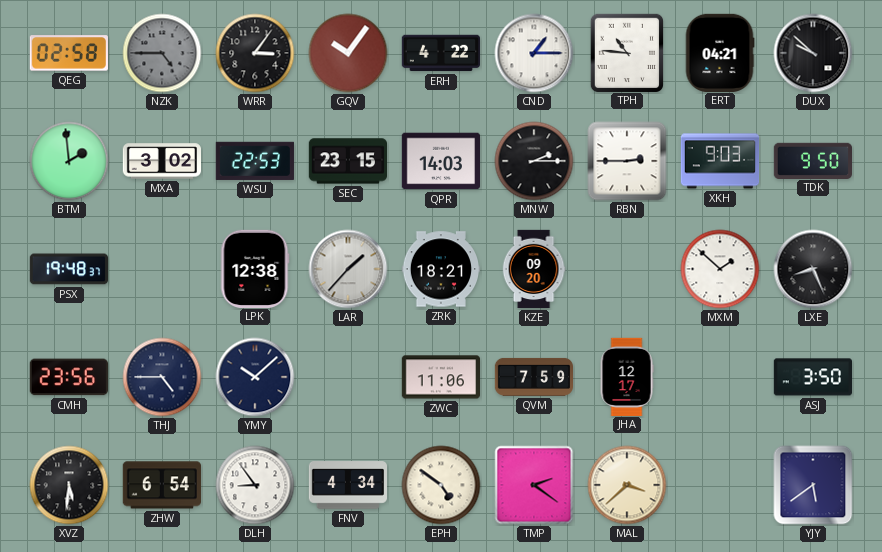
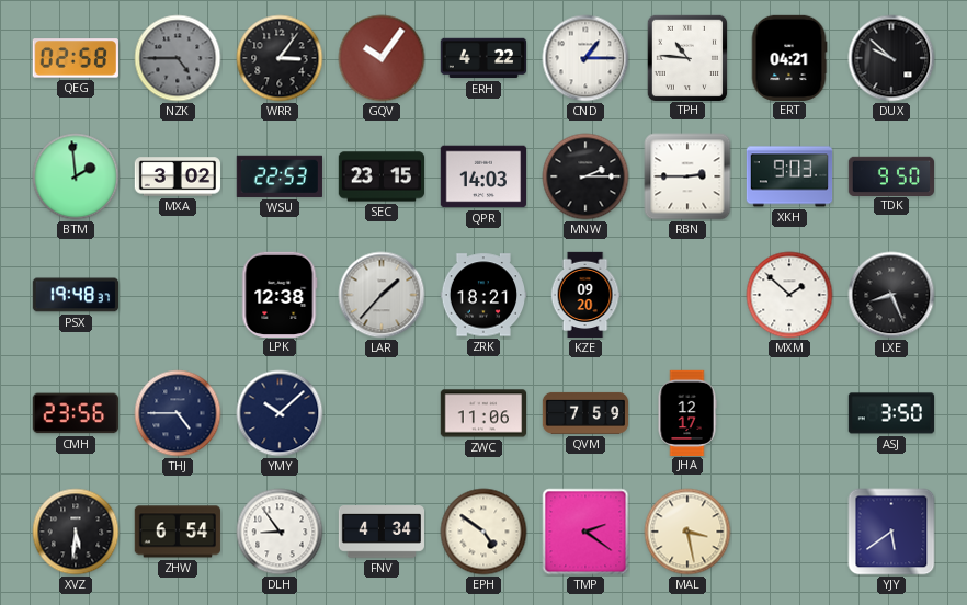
MAL: 3:38 -> 3:28
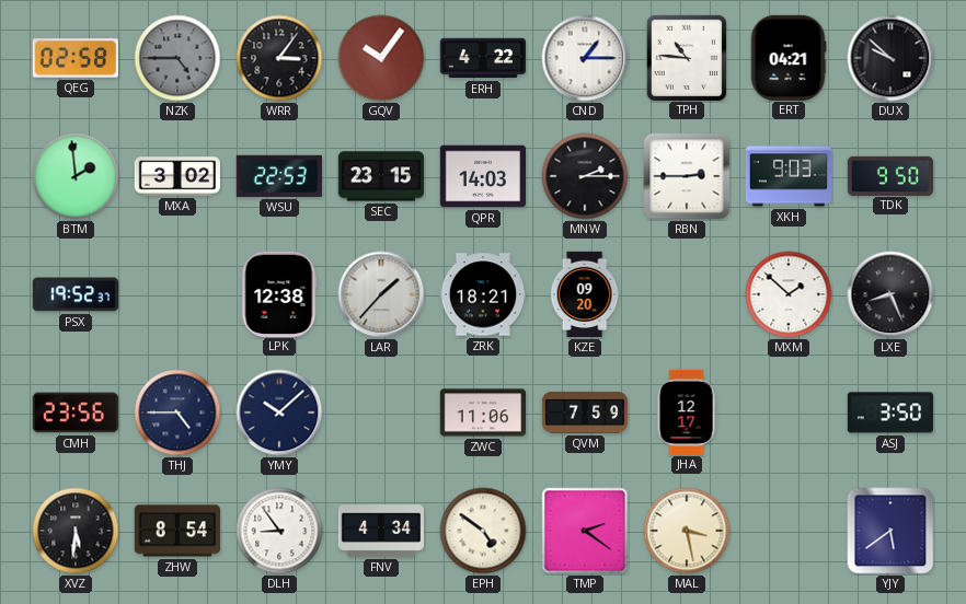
PSX: 19:48 -> 19:52
ZHW: 6:54 -> 8:54
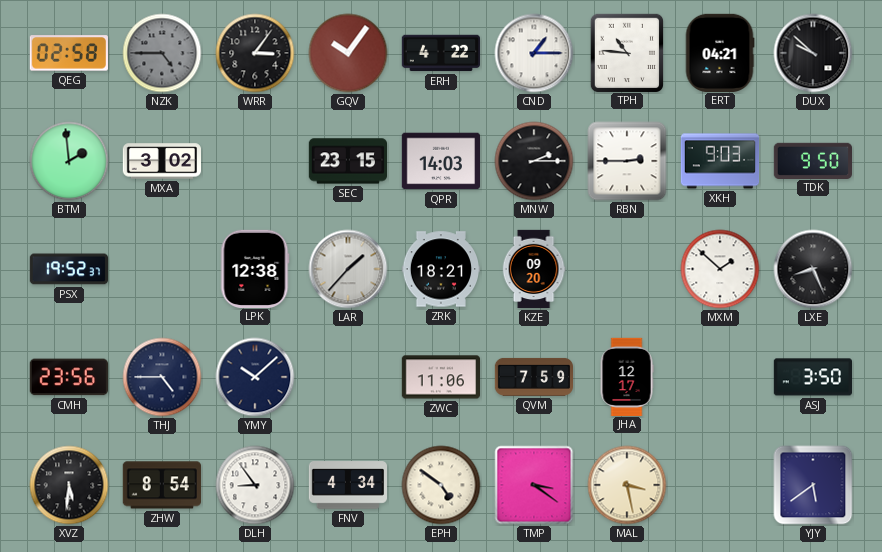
WSU: 22:53 -> none
TMP: 2:21 -> 3:21
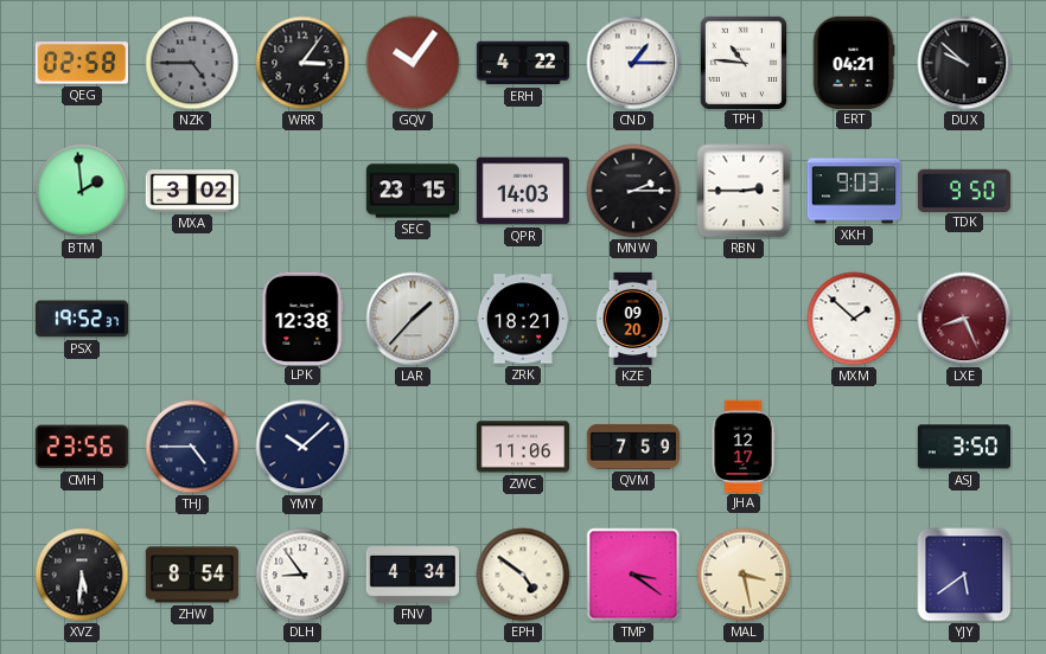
LXE dial: black -> burgundy
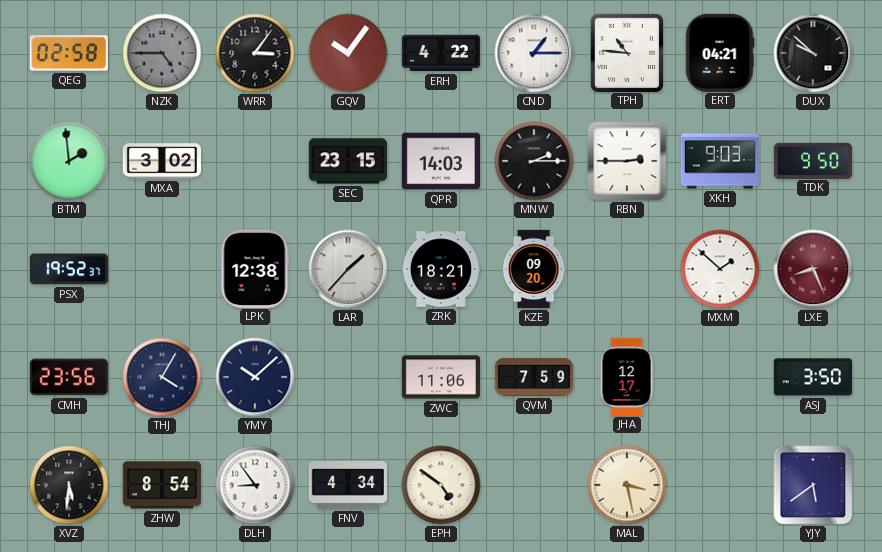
THJ: 4:45 -> 4:05
TMP: 3:21 -> none
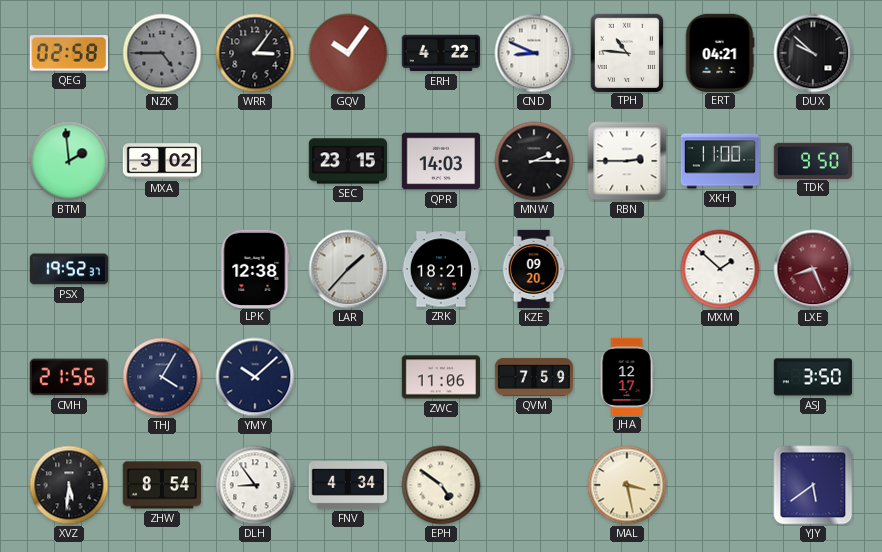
CND: 1:15 -> 8:49
XKH: 9:03 -> 11:00
CMH: 23:56 -> 21:56
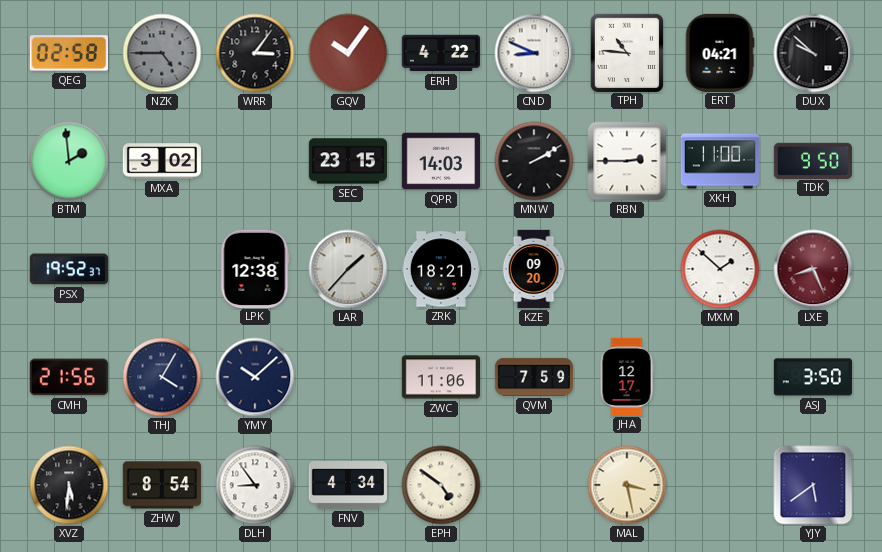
MNW: 2:15 -> 2:10
